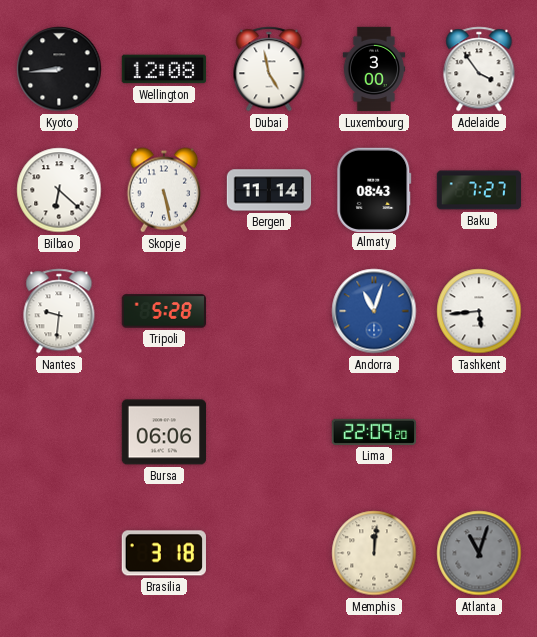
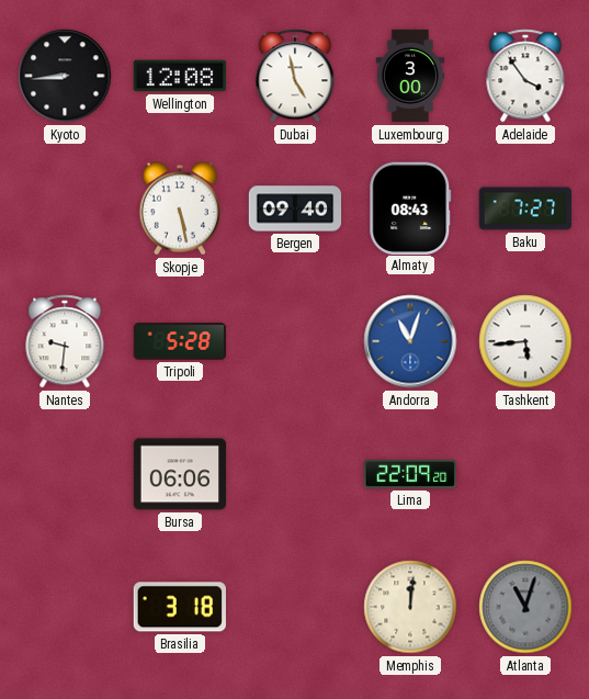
Bilbao: 6:22 -> none
Bergen: 11:14 -> 09:40
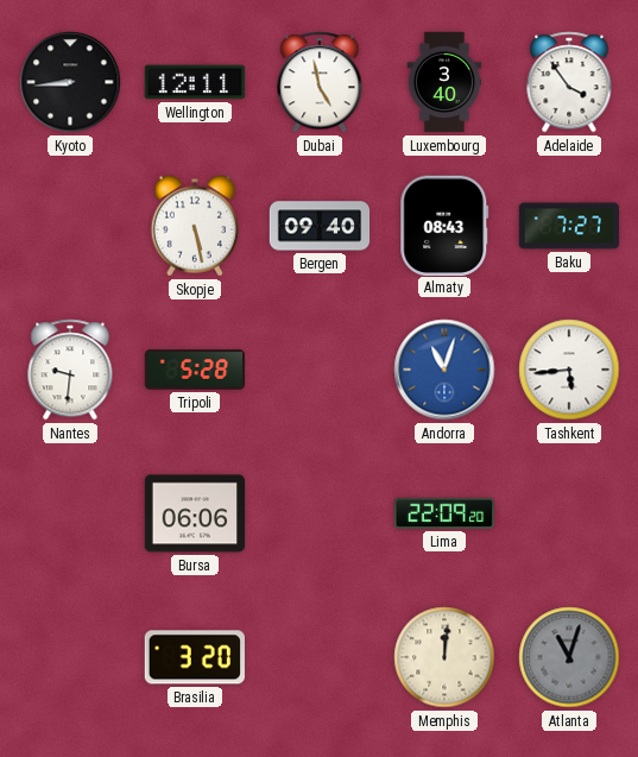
Wellington: 12:08 -> 12:11
Luxembourg: 3:00 -> 3:40
Brasilia: 3:18 -> 3:20
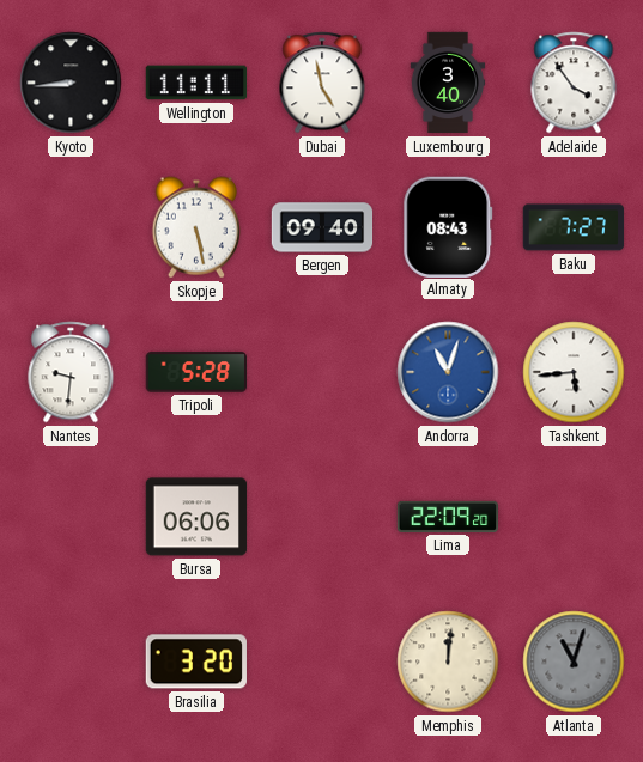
Wellington: 12:11 -> 11:11
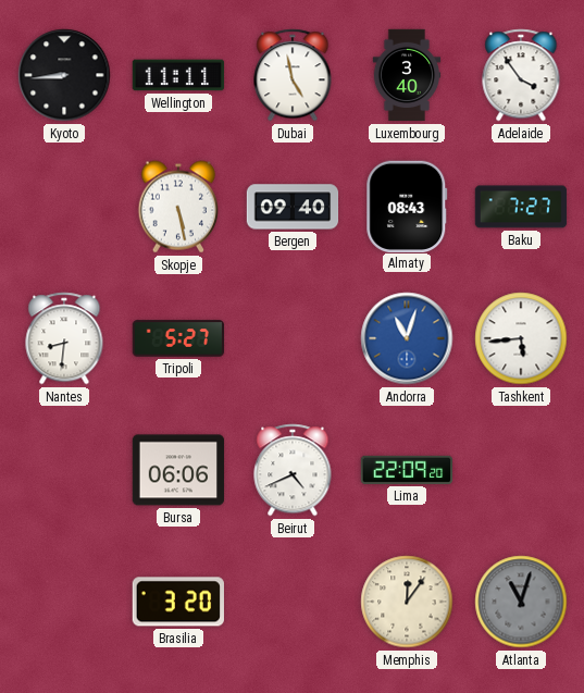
Nantes: 9:31 -> 8:31
Tripoli: 5:28 -> 5:27
Beirut: none -> 4:41
Memphis: 12:01 -> 12:06
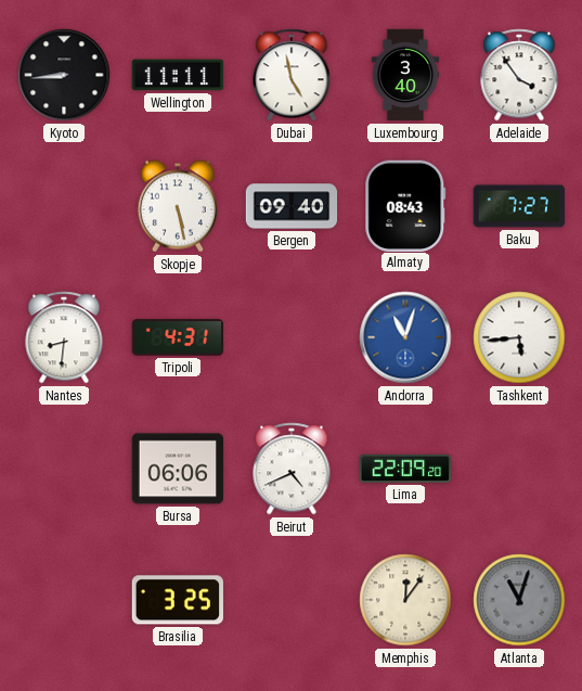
Tripoli: 5:27 -> 4:31
Brasilia: 3:20 -> 3:25
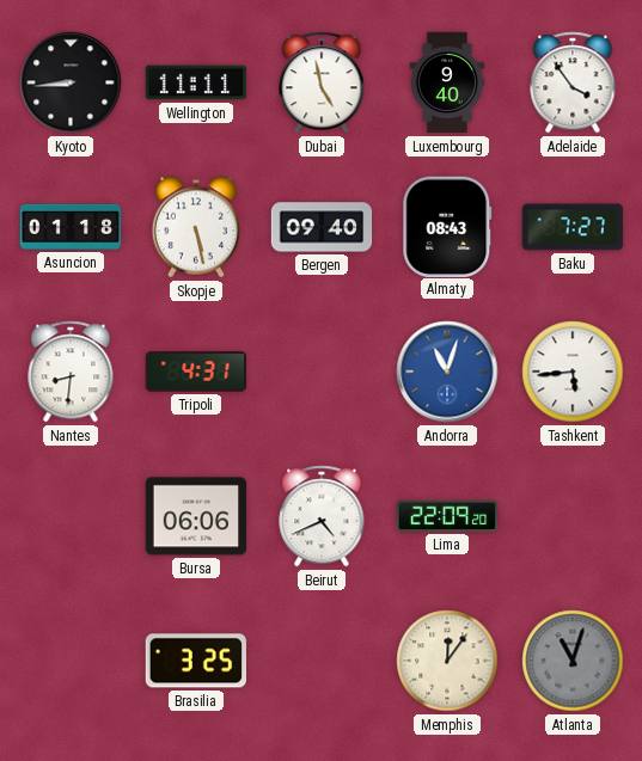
Luxembourg: 3:40 -> 9:40
Asuncion: none -> 01:18
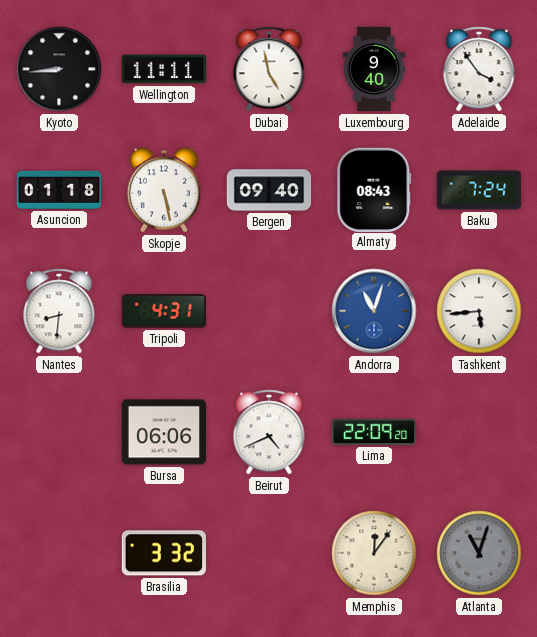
Baku: 7:27 -> 7:24
Brasilia: 3:25 -> 3:32
